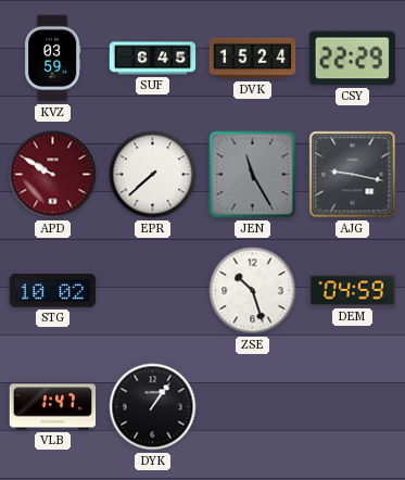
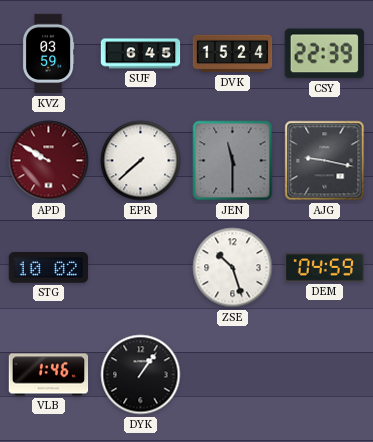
CSY: 22:29 -> 22:39
JEN: 11:25 -> 11:30
VLB: 1:47 -> 1:46
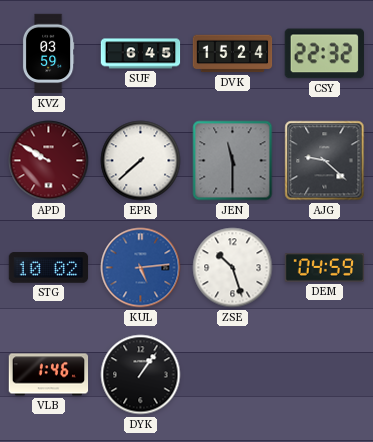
CSY: 22:39 -> 22:32
AJG: 9:17 -> 9:22
KUL: none -> 5:14
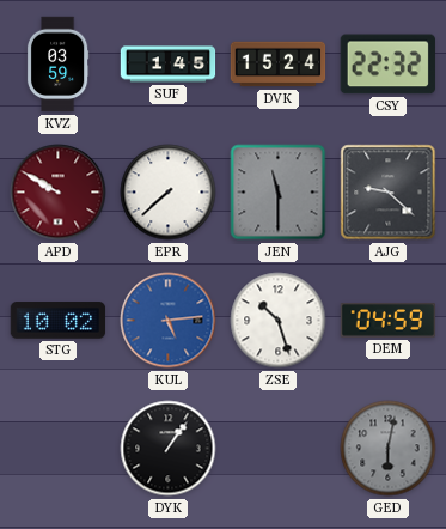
SUF: 6:45 -> 1:45
VLB: 1:46 -> none
GED: none -> 6:02
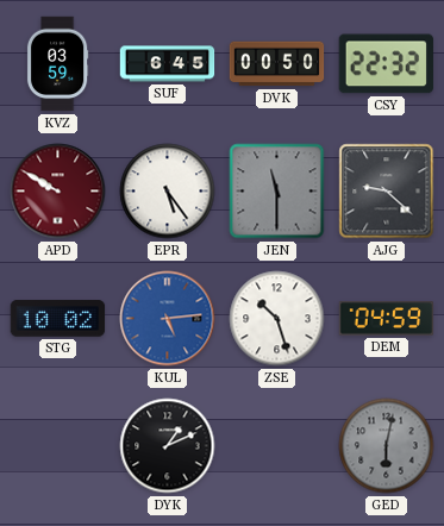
SUF: 1:45 -> 6:45
DVK: 15:24 -> 00:50
EPR: 7:38 -> 5:24
DYK: 1:06 -> 1:11
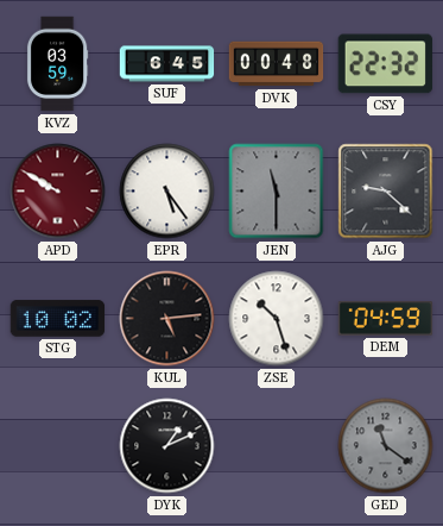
DVK: 00:50 -> 00:48
KUL dial: blue -> black
GED: 6:02 -> 11:21
